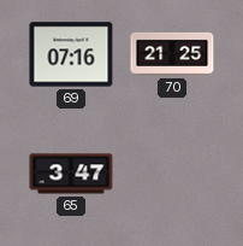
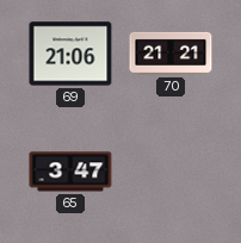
69: 07:16 -> 21:06
70: 21:25 -> 21:21
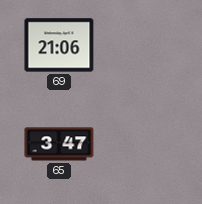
70: 21:21 -> none
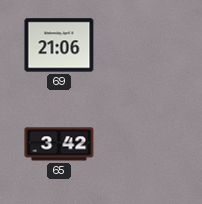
65: 3:47 -> 3:42
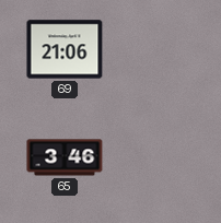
65: 3:42 -> 3:46
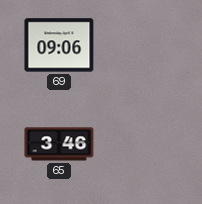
69: 21:06 -> 09:06
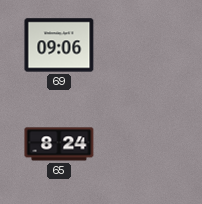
65: 3:46 -> 8:24
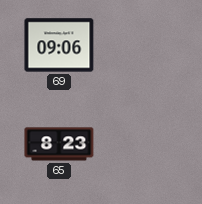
65: 8:24 -> 8:23
